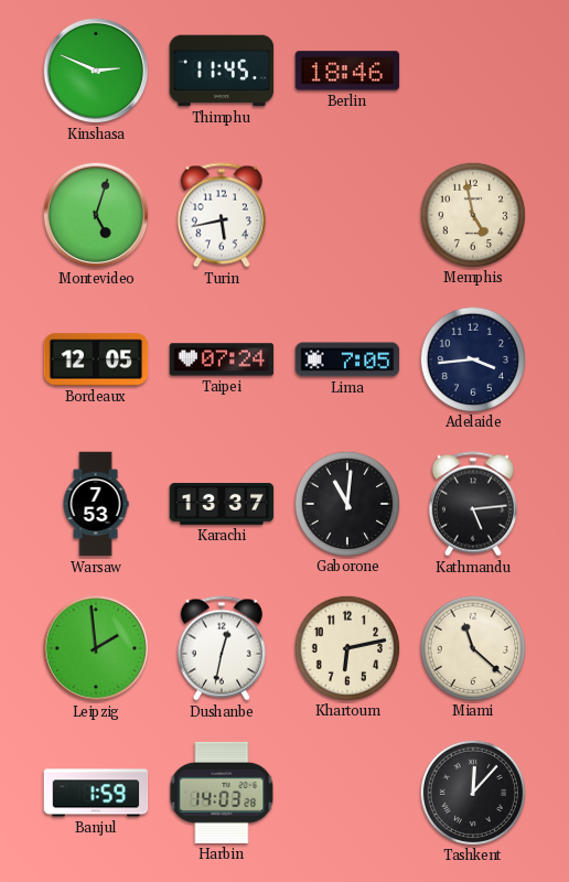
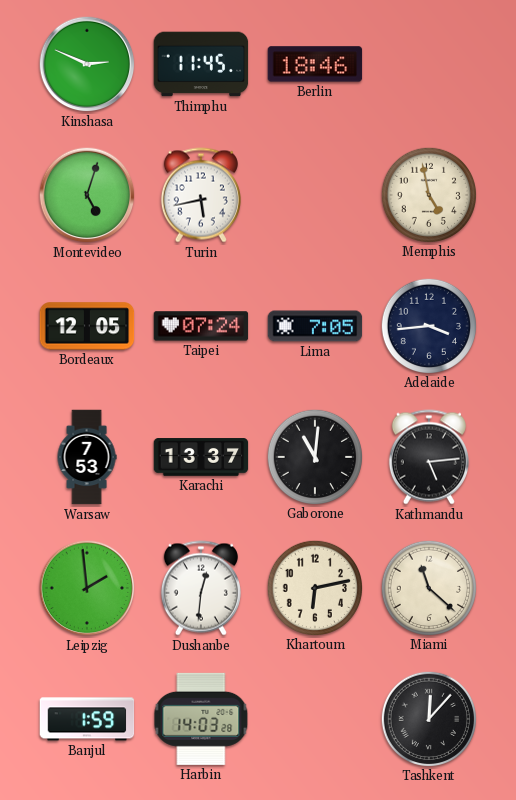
Dushanbe: 12:32 -> 12:31
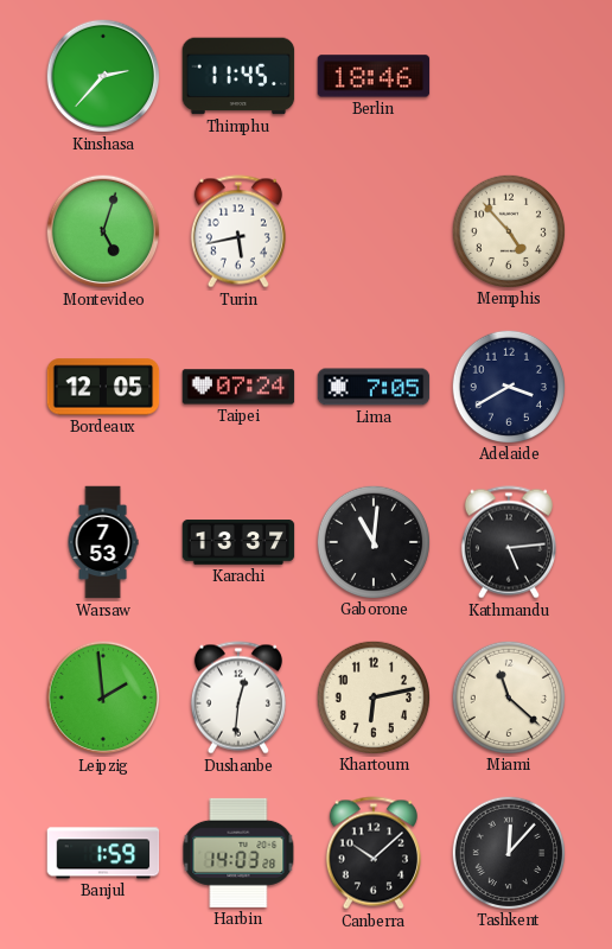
Kinshasa: 2:49 -> 2:37
Memphis: 4:58 -> 4:53
Adelaide: 3:44 -> 3:40
Canberra: none -> 10:08
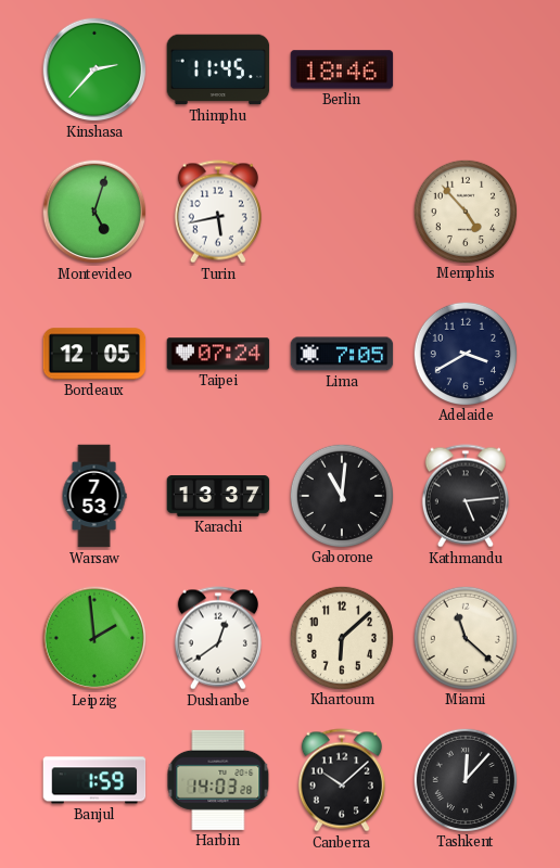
Dushanbe: 12:31 -> 12:39
Khartoum: 6:13 -> 6:08
